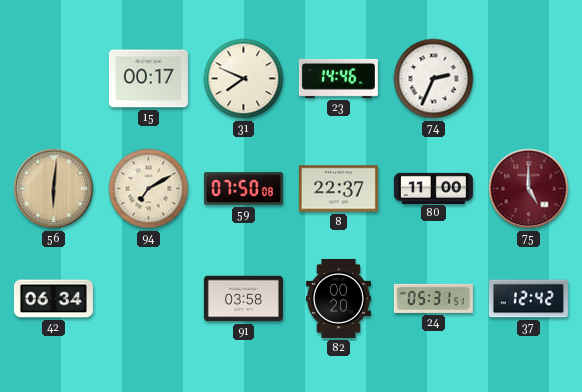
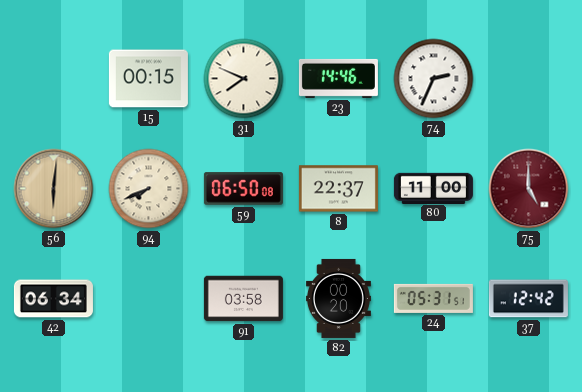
15: 00:17 -> 00:15
94: 7:10 -> 7:41
59: 07:50 -> 06:50
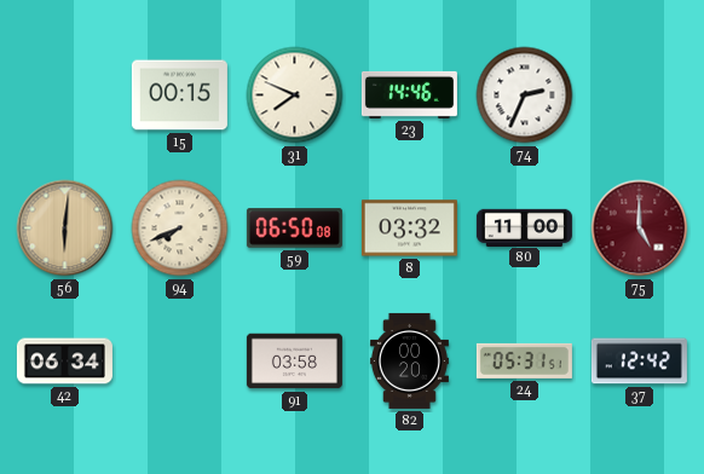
8: 22:37 -> 03:32
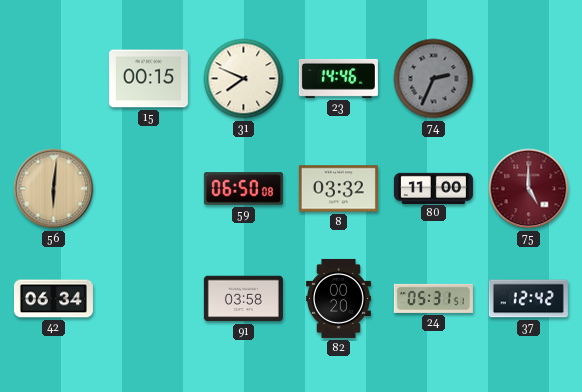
74 dial: white -> grey
94: 7:41 -> none
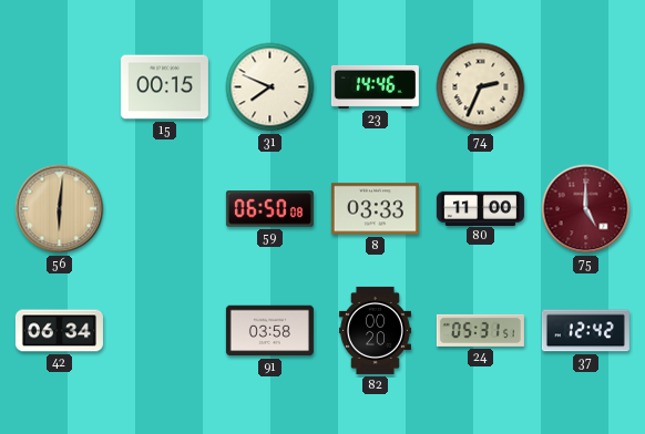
74 dial: grey -> cream
8: 03:32 -> 03:33
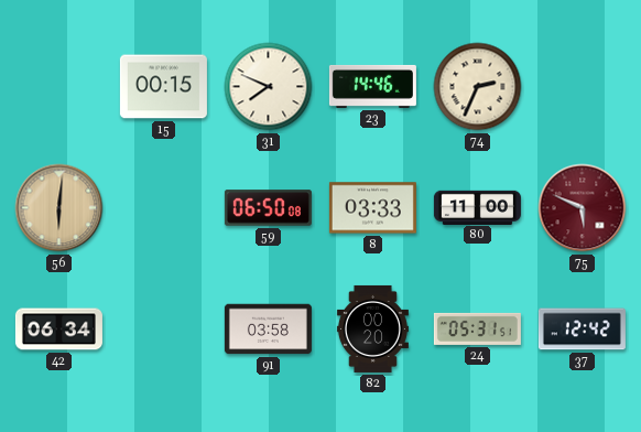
75: 5:00 -> 5:49
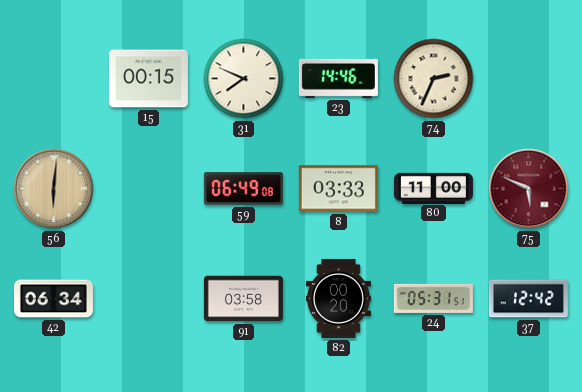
59: 06:50 -> 06:49
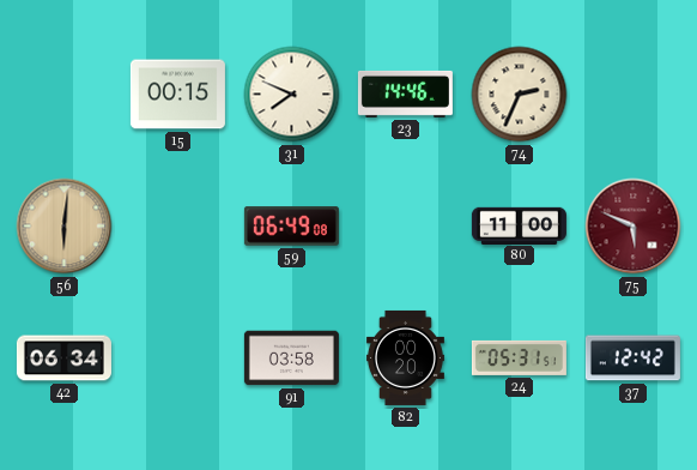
8: 03:33 -> none
